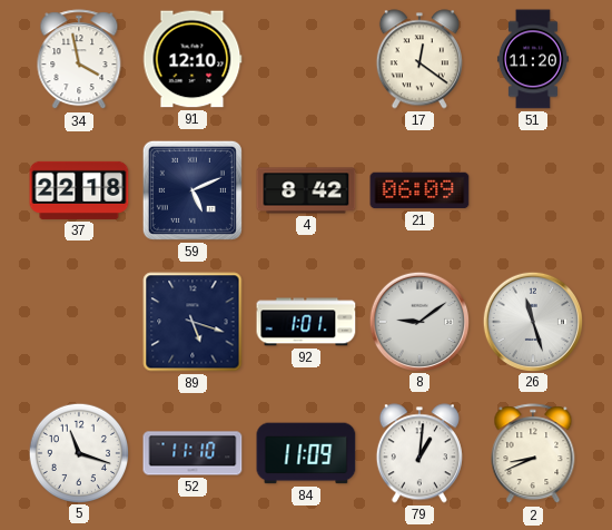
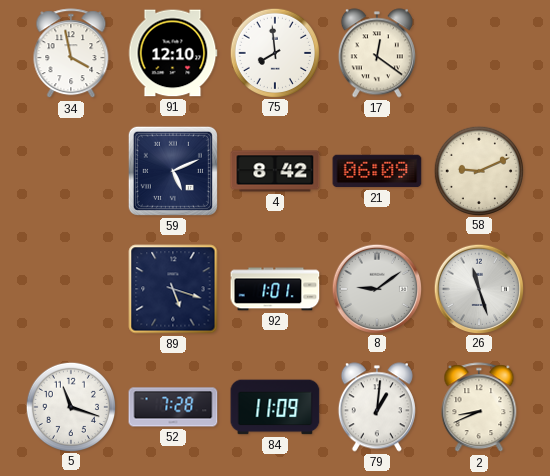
75: none -> 7:59
51: 11:20 -> none
37: 22:18 -> none
58: none -> 9:11
52: 11:10 -> 7:28
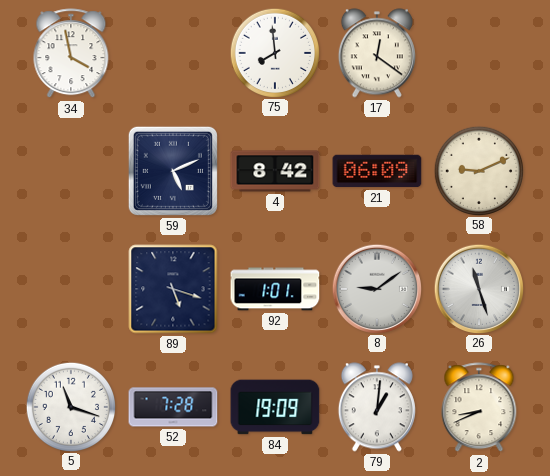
91: 12:10 -> none
84: 11:09 -> 19:09
